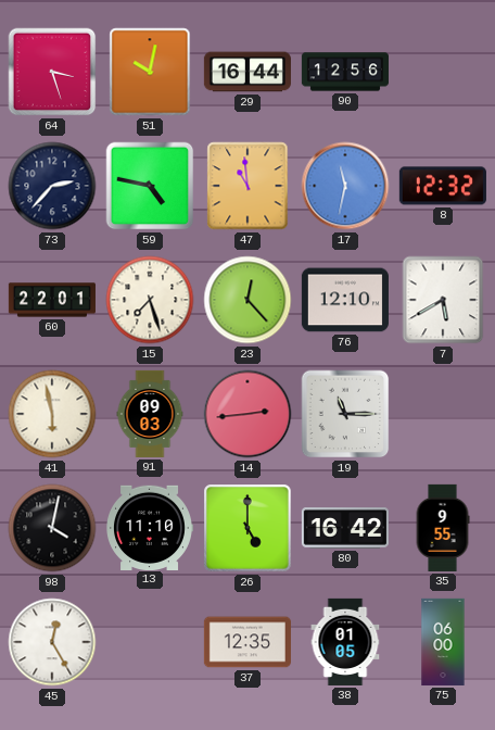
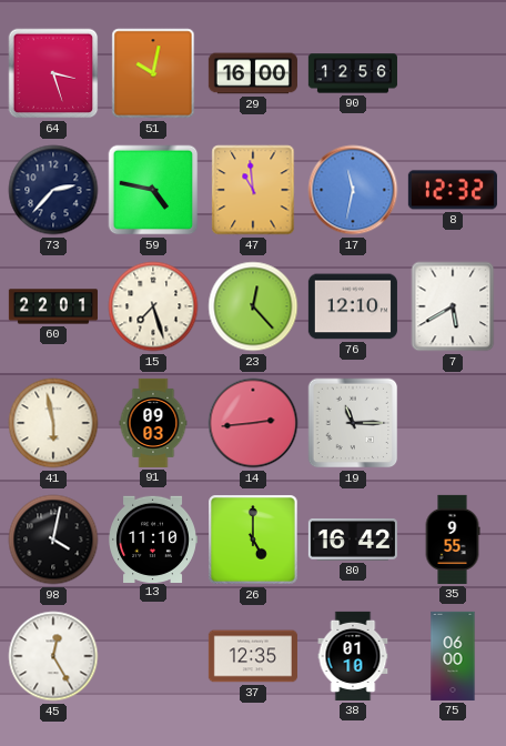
29: 16:44 -> 16:00
38: 01:05 -> 01:10
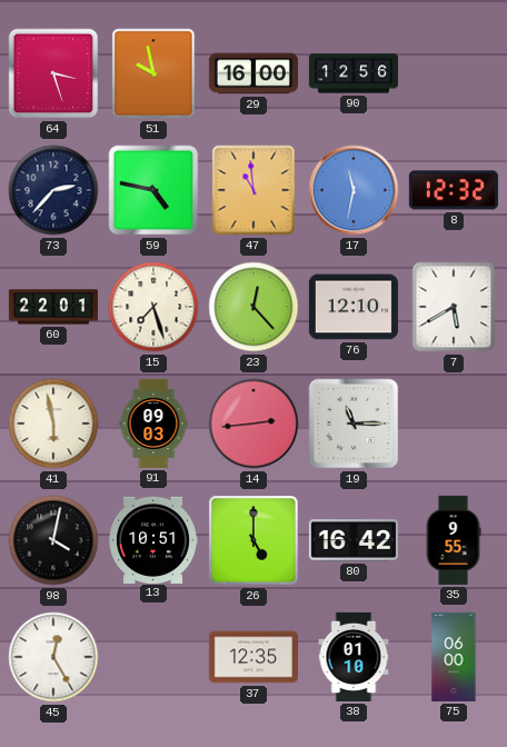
51: 10:02 -> 9:58
13: 11:10 -> 10:51
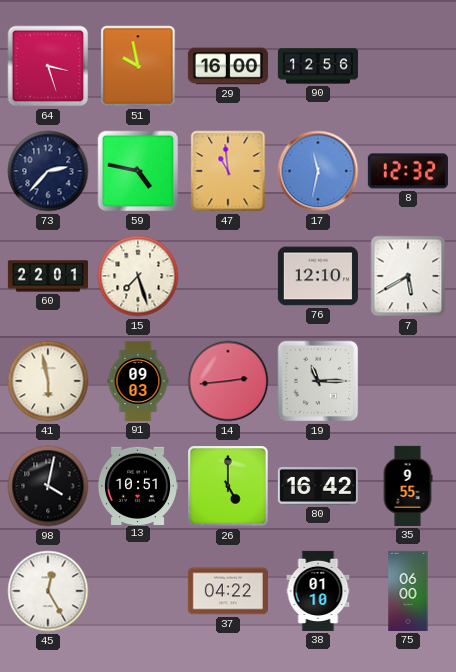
23: 12:23 -> none
37: 12:35 -> 04:22
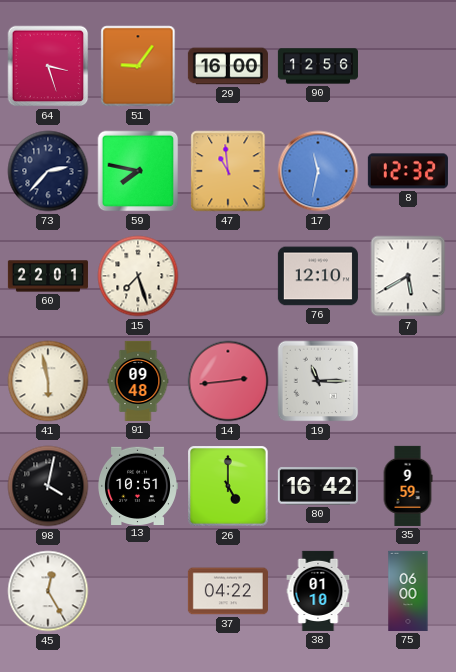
51: 9:58 -> 9:06
59: 4:47 -> 7:47
91: 09:03 -> 09:48
35: 9:55 -> 9:59
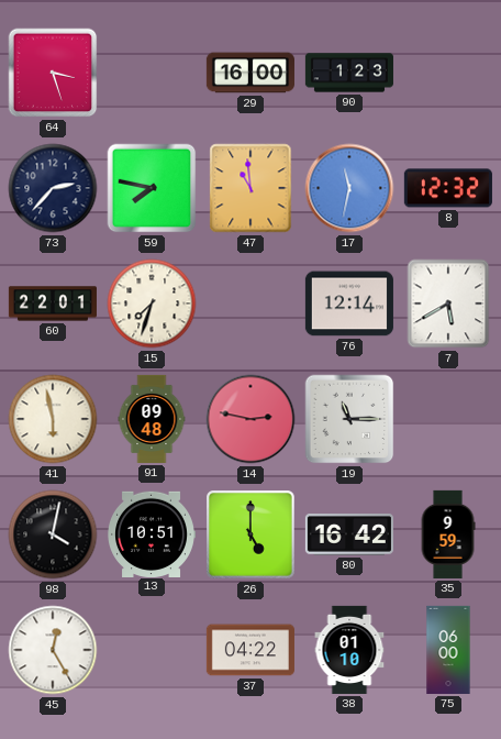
51: 9:06 -> none
90: 12:56 -> 1:23
15: 7:27 -> 7:33
76: 12:10 -> 12:14
14: 2:44 -> 2:47
